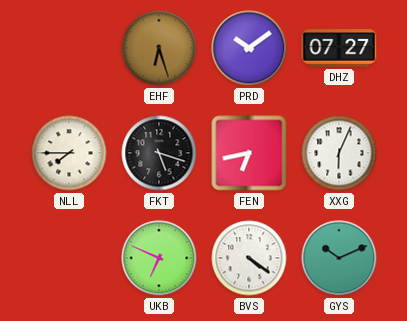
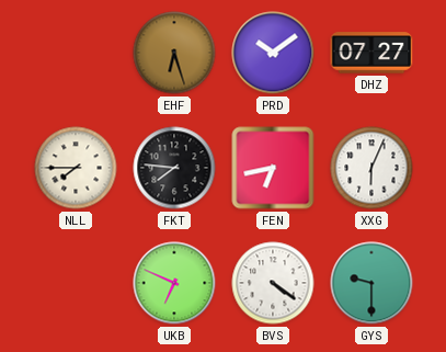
FKT: 5:18 -> 7:46
GYS: 10:11 -> 9:30
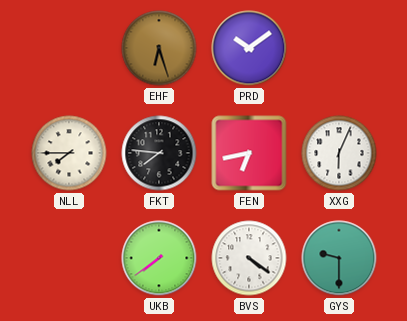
DHZ: 07:27 -> none
UKB: 6:49 -> 7:39
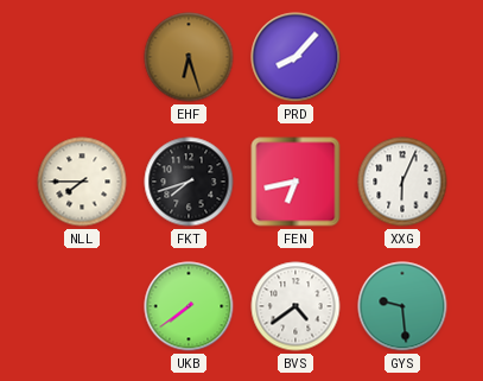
PRD: 10:09 -> 8:07
FKT: 7:46 -> 7:42
BVS: 4:21 -> 4:39
GYS: 9:30 -> 9:29
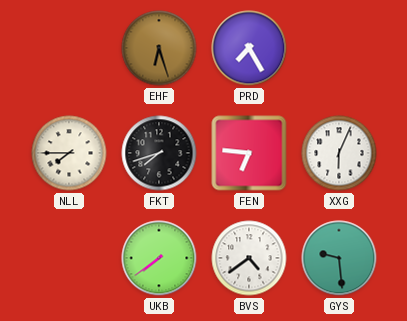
PRD: 8:07 -> 7:25
FEN: 6:43 -> 6:46
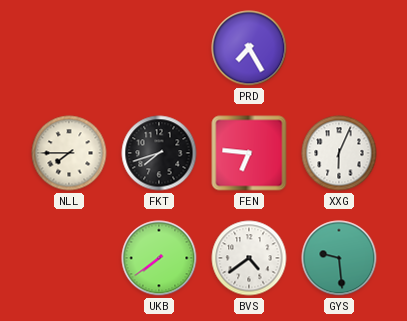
EHF: 6:27 -> none
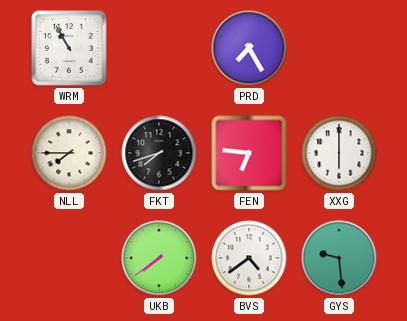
WRM: none -> 10:55
XXG: 6:04 -> 6:00
